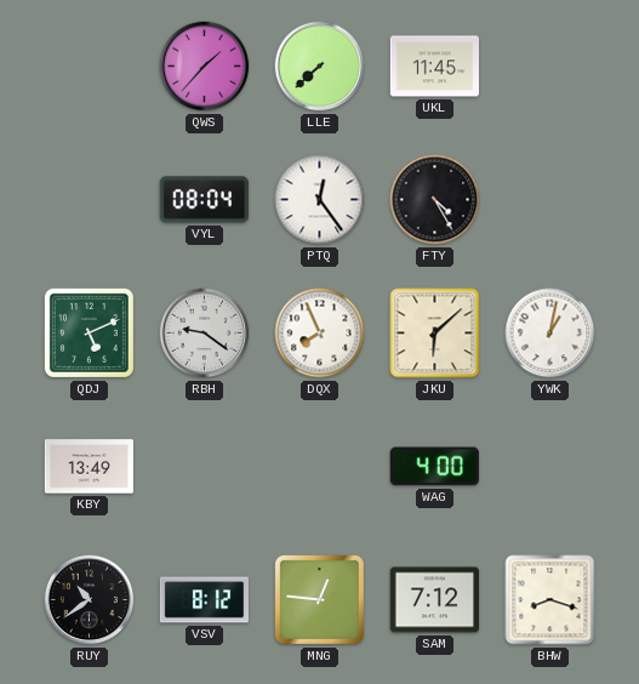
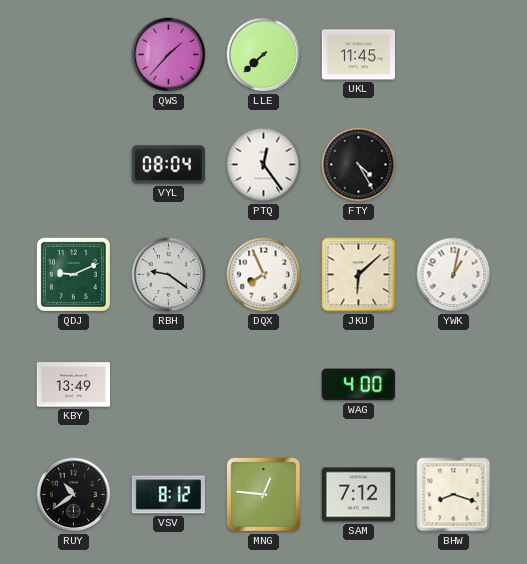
QDJ: 5:11 -> 9:11
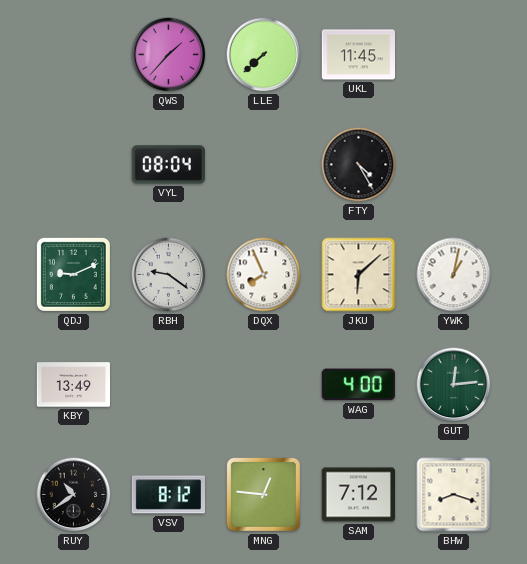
PTQ: 12:24 -> none
GUT: none -> 12:14
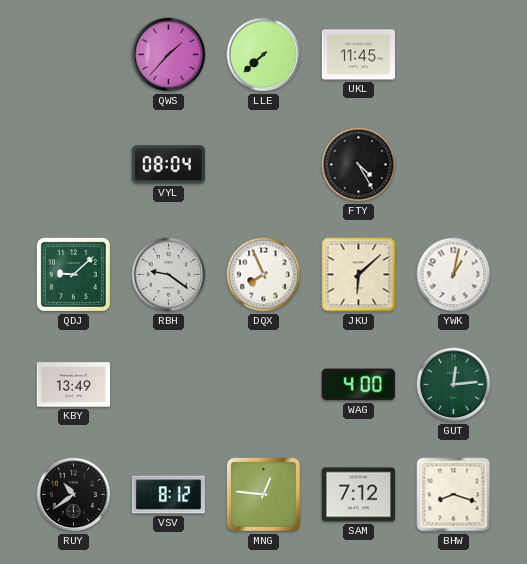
QDJ: 9:11 -> 9:08
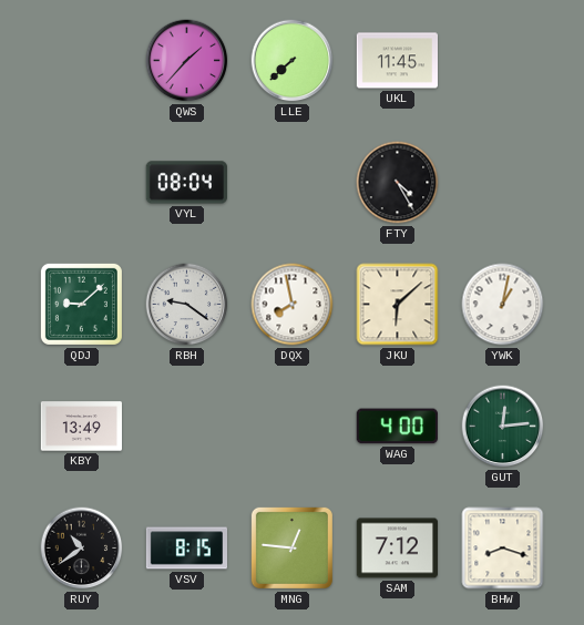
DQX: 7:56 -> 7:58
VSV: 8:12 -> 8:15
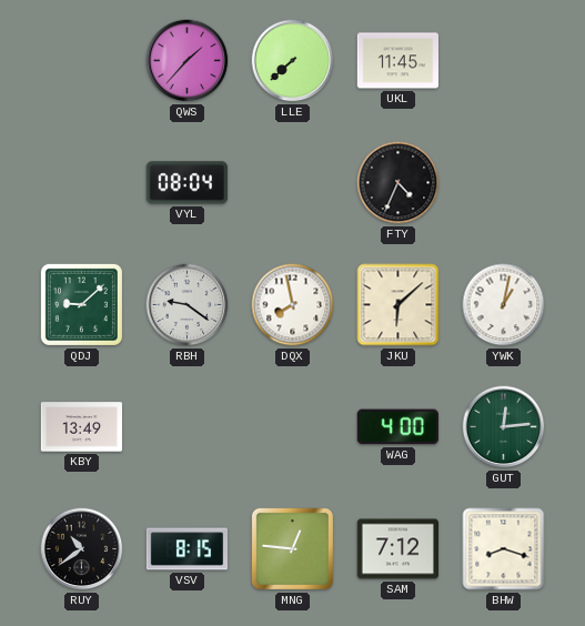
FTY: 4:25 -> 4:34
